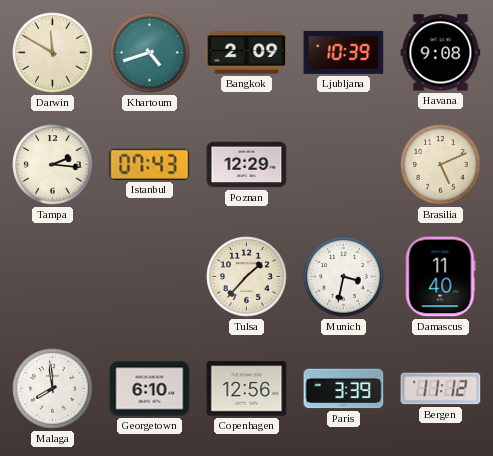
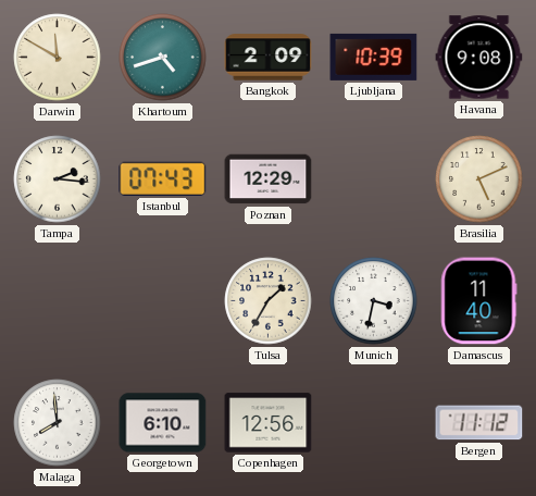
Tulsa: 1:37 -> 1:35
Paris: 3:39 -> none
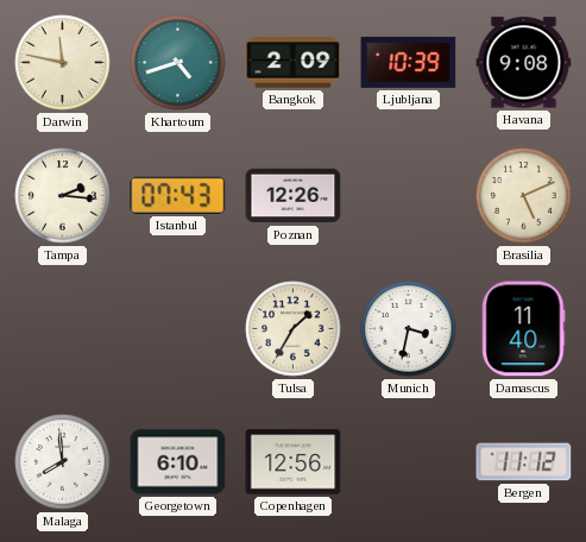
Darwin: 11:50 -> 11:47
Poznan: 12:29 -> 12:26
